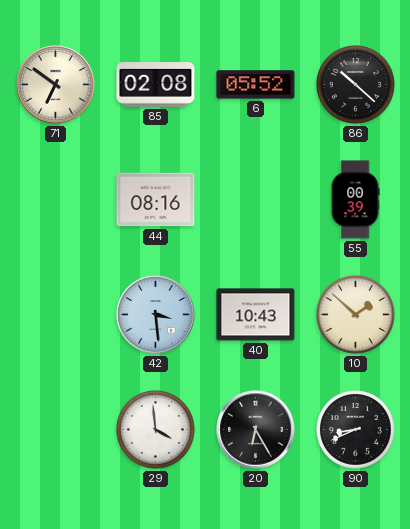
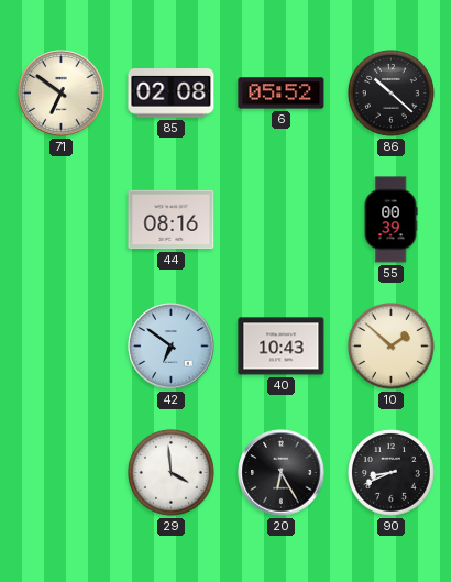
42: 3:29 -> 6:51
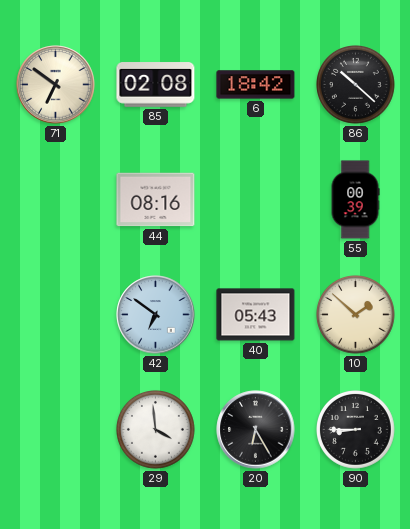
6: 05:52 -> 18:42
40: 10:43 -> 05:43
90: 8:41 -> 8:45
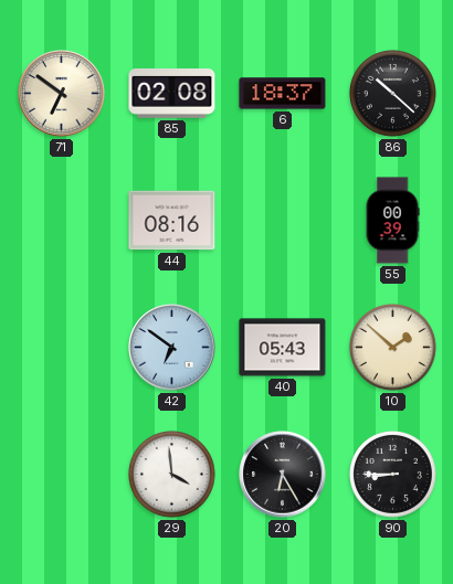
6: 18:42 -> 18:37
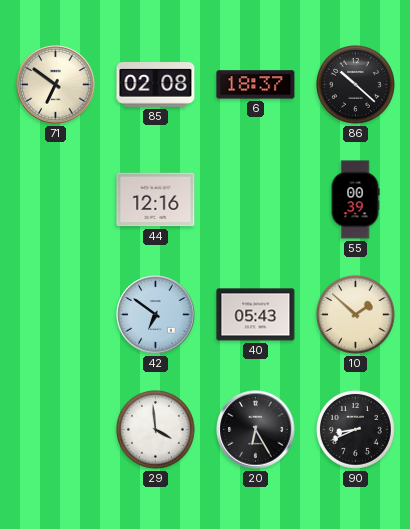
44: 08:16 -> 12:16
90: 8:45 -> 8:41
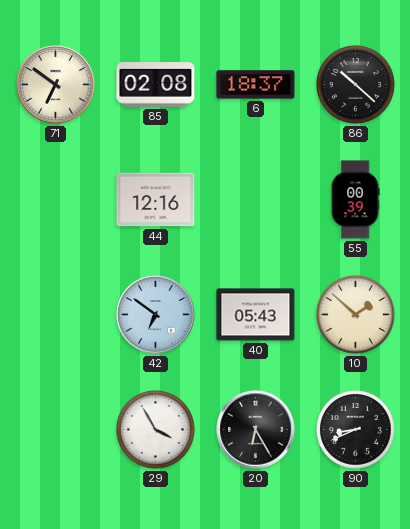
29: 3:59 -> 3:55
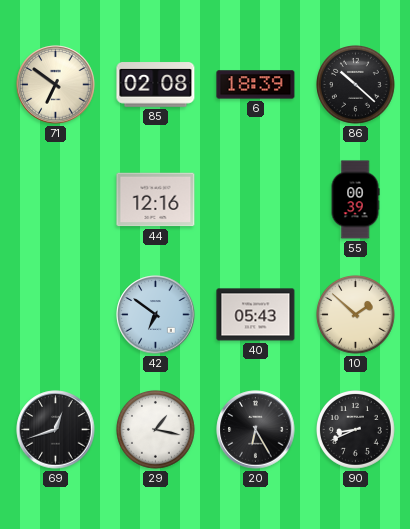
6: 18:37 -> 18:39
69: none -> 12:42
29: 3:55 -> 1:17
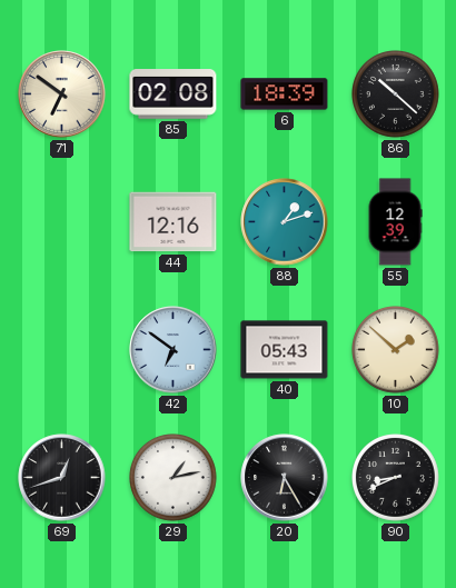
88: none -> 1:12
55: 00:39 -> 12:39
29: 1:17 -> 1:13
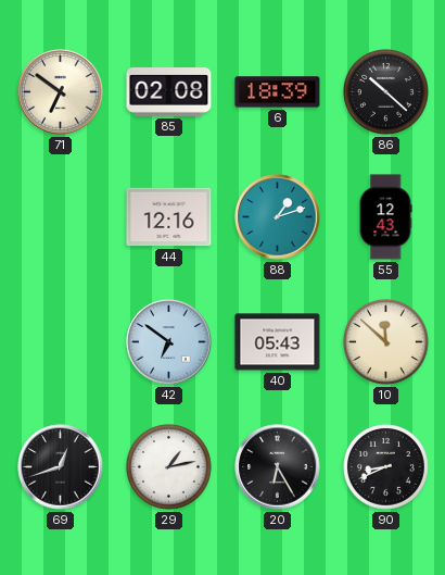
55: 12:39 -> 12:43
10: 1:52 -> 11:52
